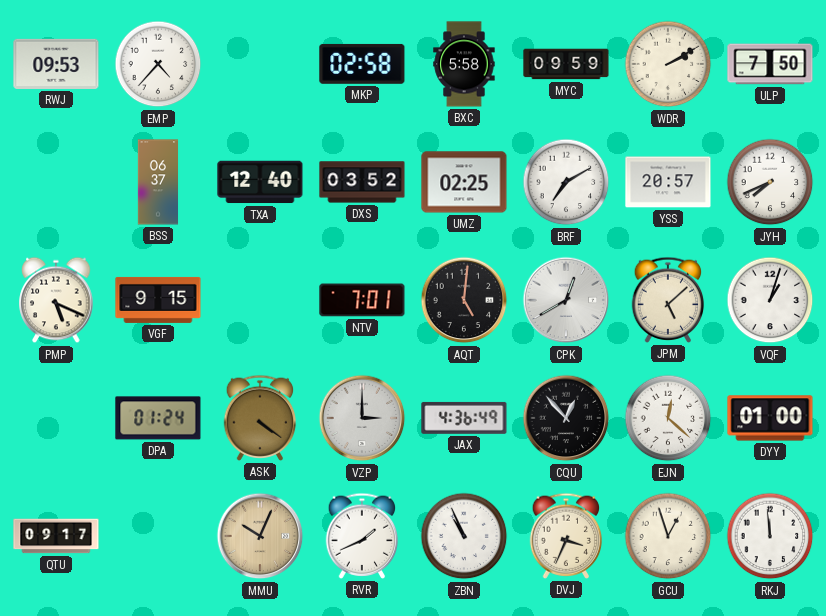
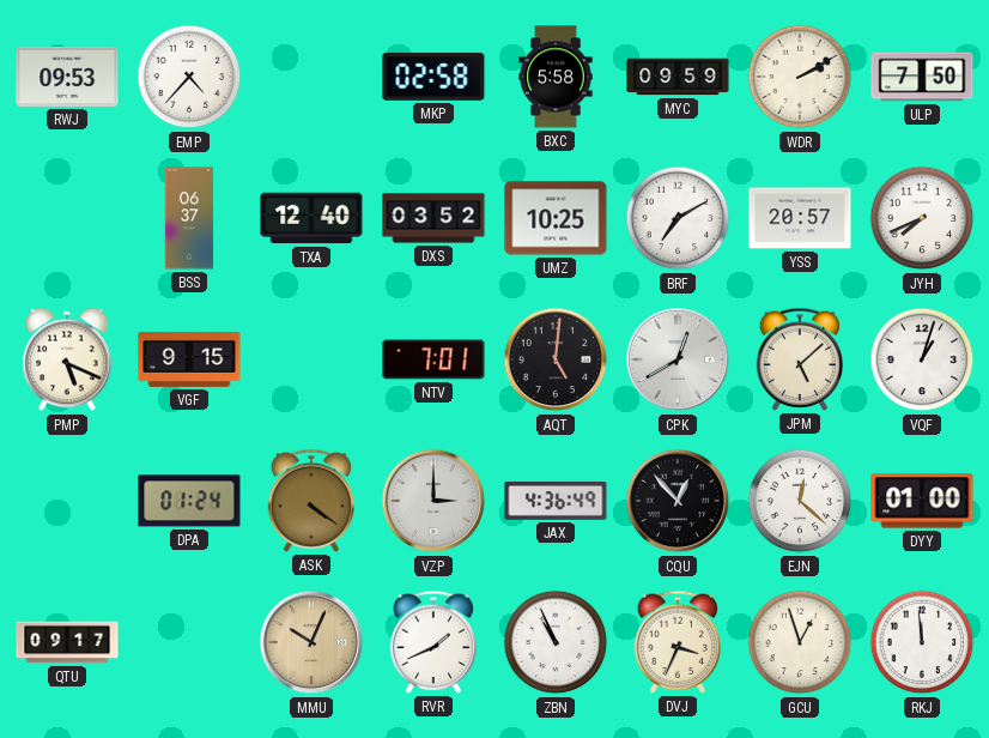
UMZ: 02:25 -> 10:25
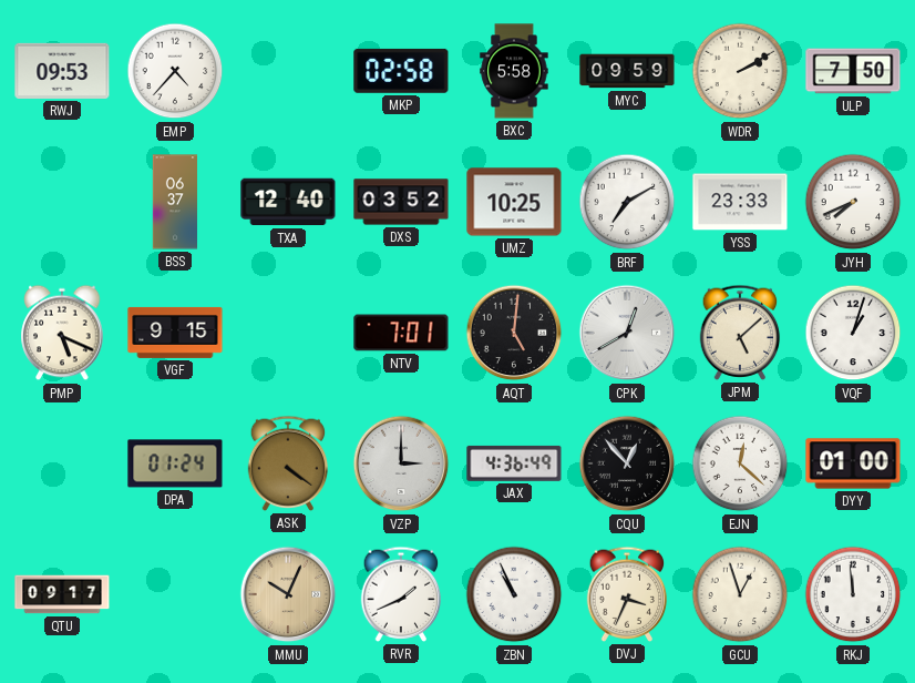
YSS: 20:57 -> 23:33
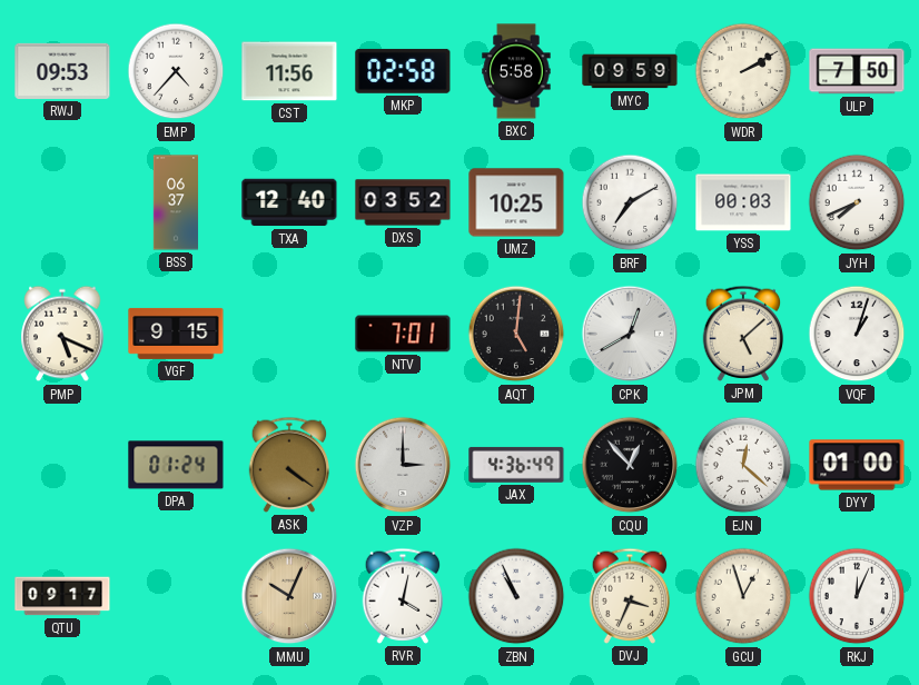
CST: none -> 11:56
YSS: 23:33 -> 00:03
RVR: 1:41 -> 4:02
RKJ: 11:59 -> 12:04
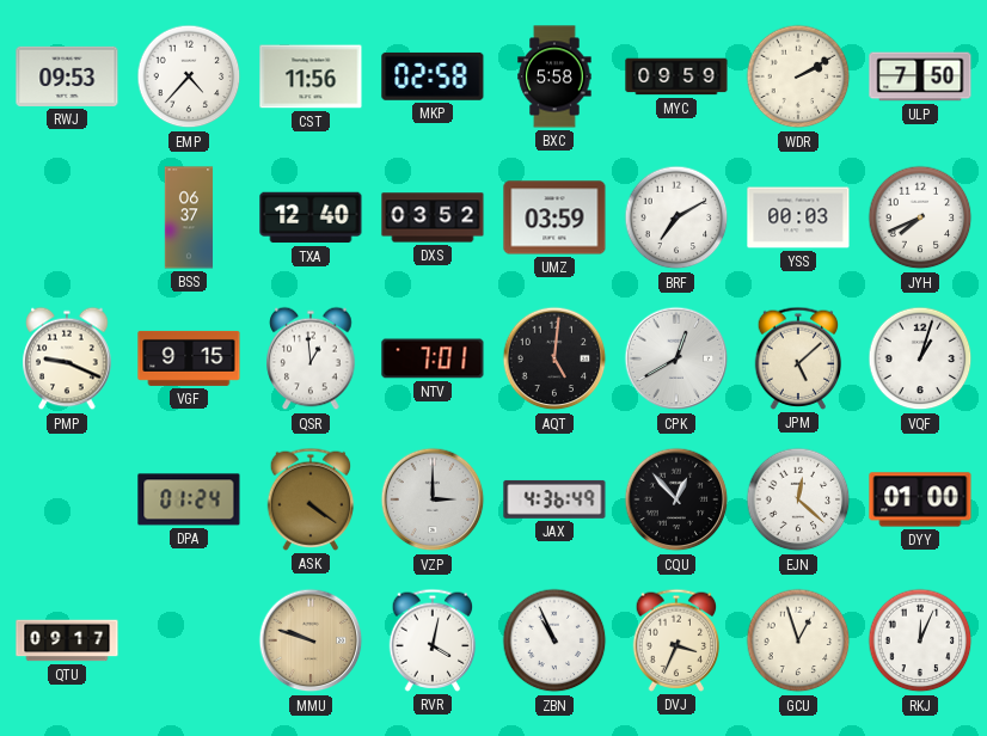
UMZ: 10:25 -> 03:59
PMP: 5:19 -> 9:19
QSR: none -> 12:59
MMU: 10:04 -> 9:48
